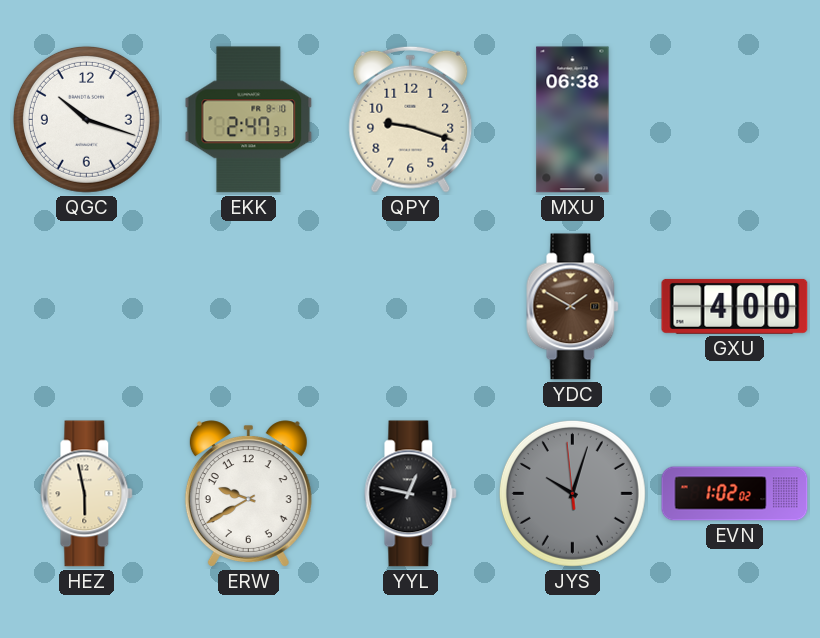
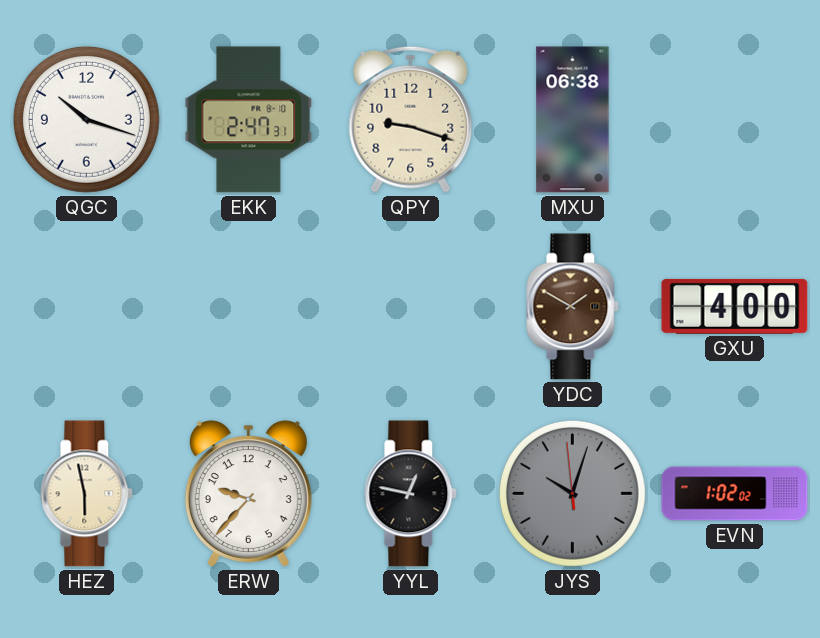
ERW: 9:40 -> 9:37
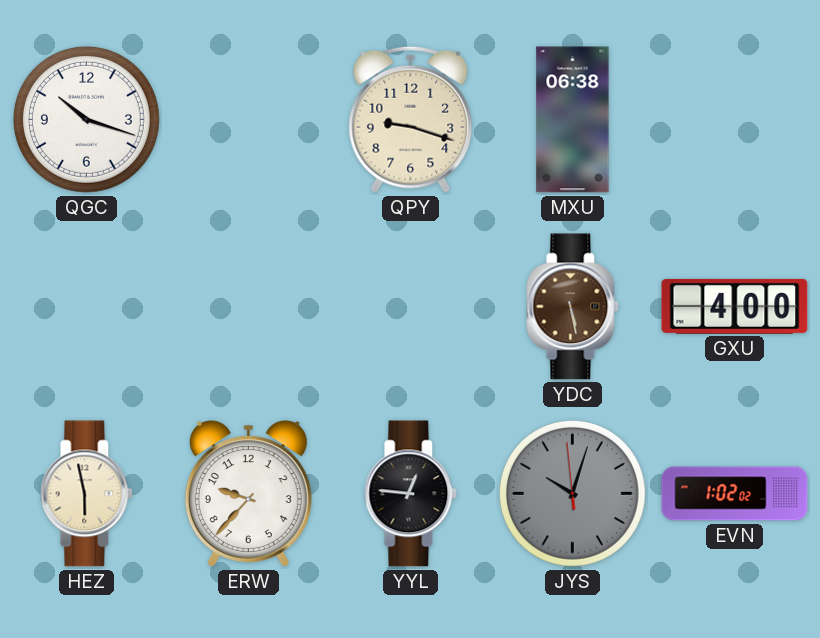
EKK: 2:47 -> none
YDC: 1:50 -> 5:28
YYL: 12:47 -> 12:46
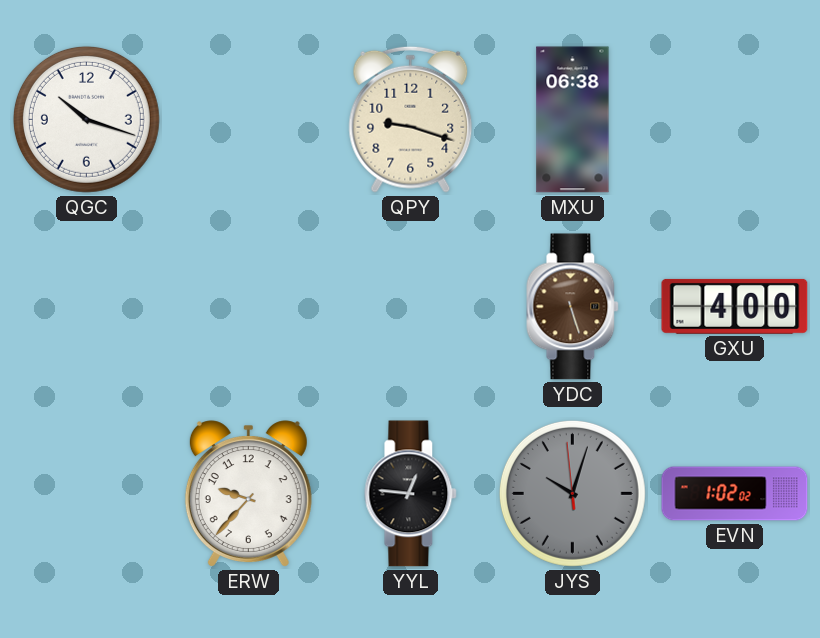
YDC: 5:28 -> 5:27
HEZ: 5:58 -> none
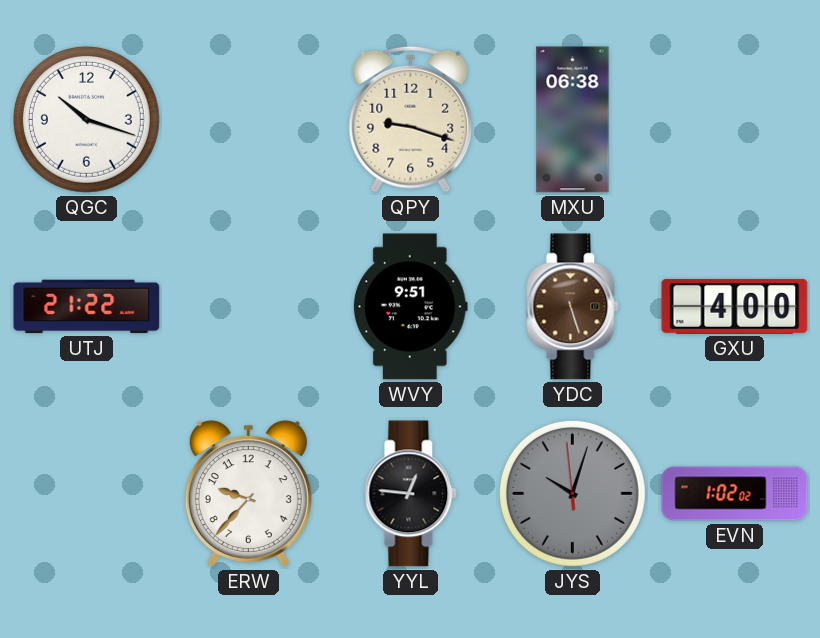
UTJ: none -> 21:22
WVY: none -> 9:51
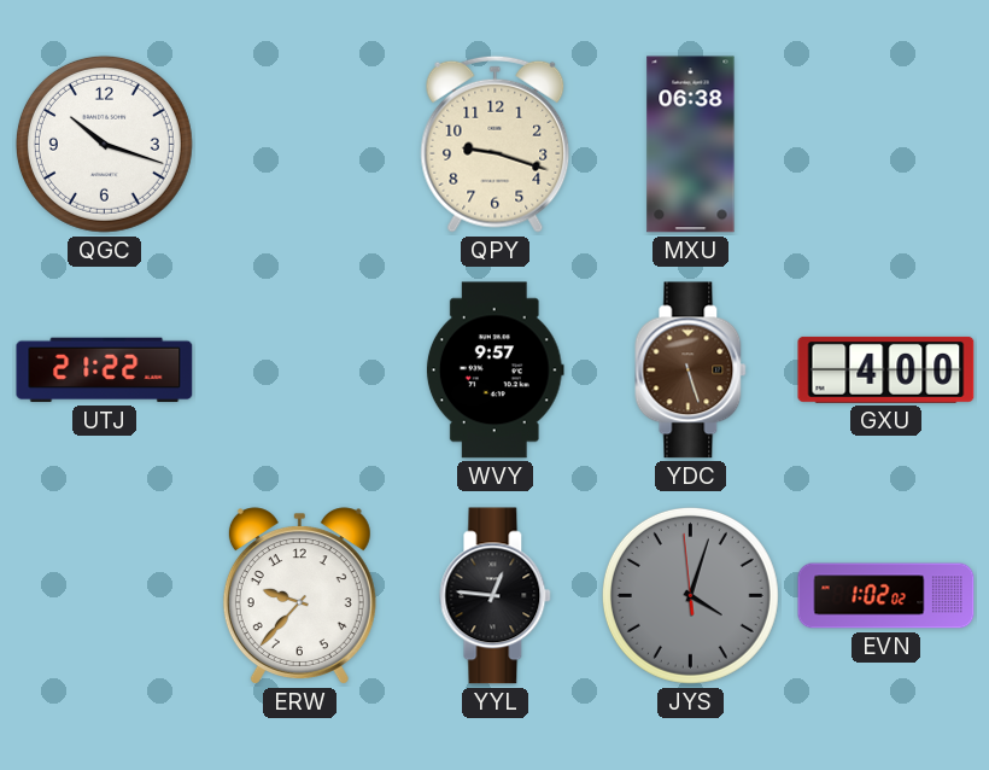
WVY: 9:51 -> 9:57
JYS: 10:02 -> 4:02
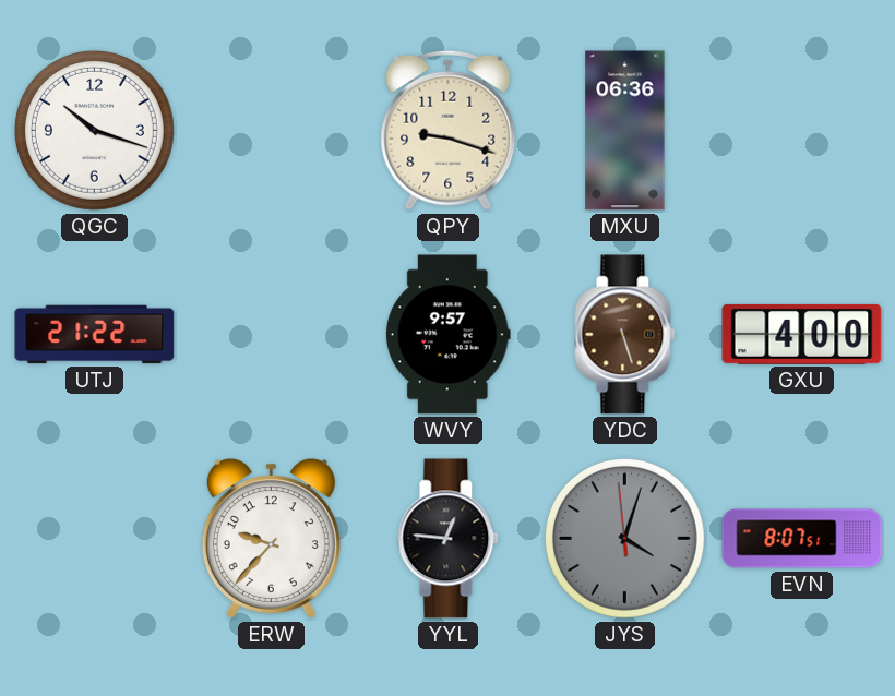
MXU: 06:38 -> 06:36
EVN: 1:02 -> 8:07
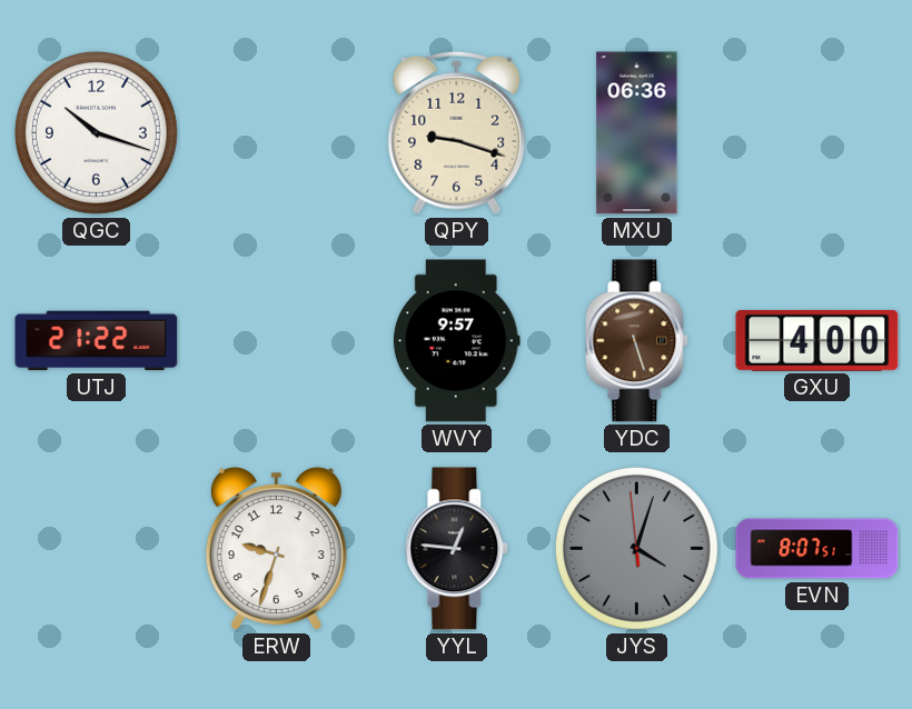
ERW: 9:37 -> 9:33
